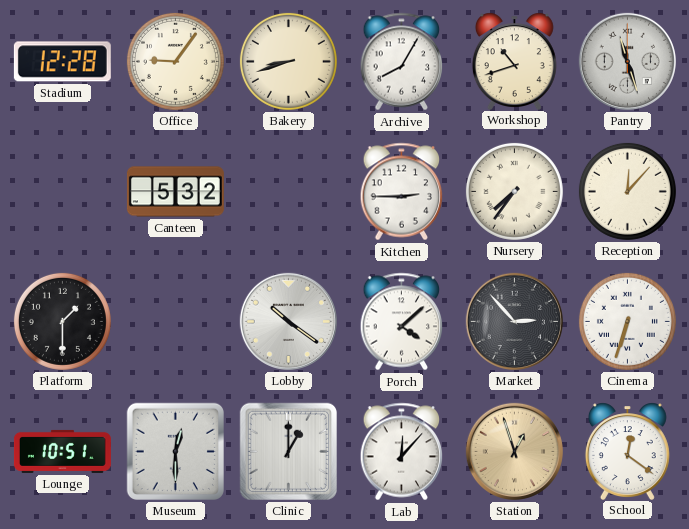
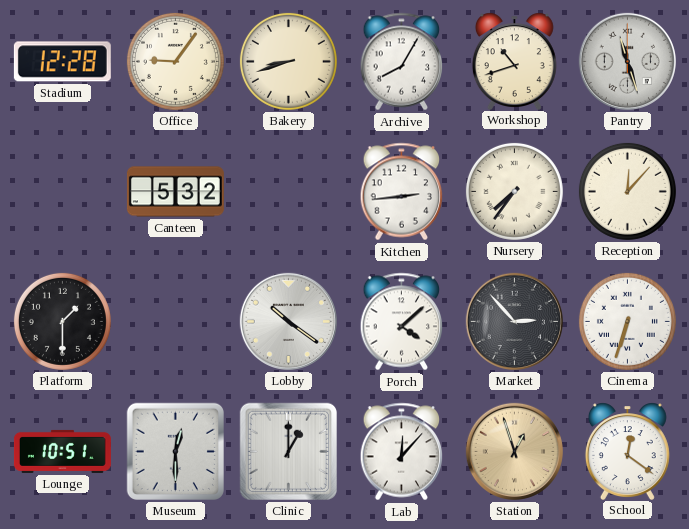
Kitchen: 2:45 -> 2:44
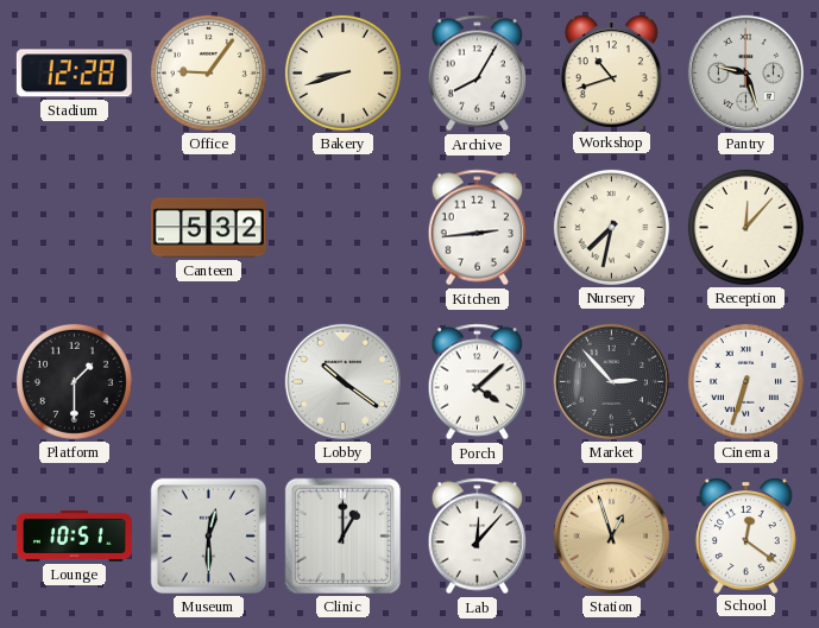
Pantry: 11:27 -> 9:27
Nursery: 7:36 -> 7:32
